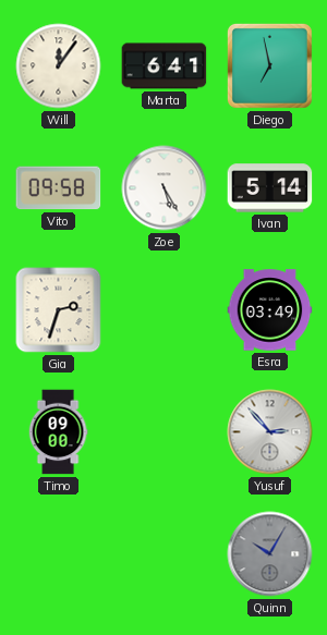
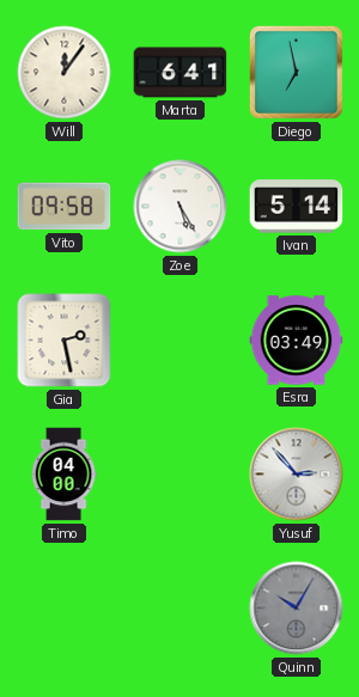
Gia: 2:33 -> 2:28
Timo: 09:00 -> 04:00
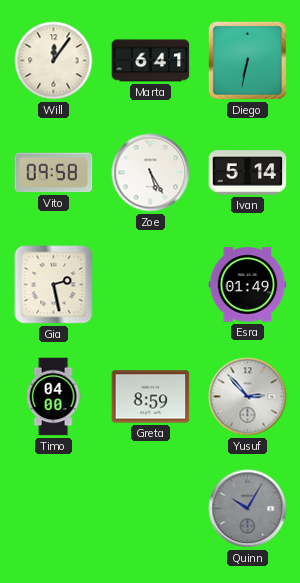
Diego: 6:58 -> 6:32
Esra: 03:49 -> 01:49
Greta: none -> 8:59
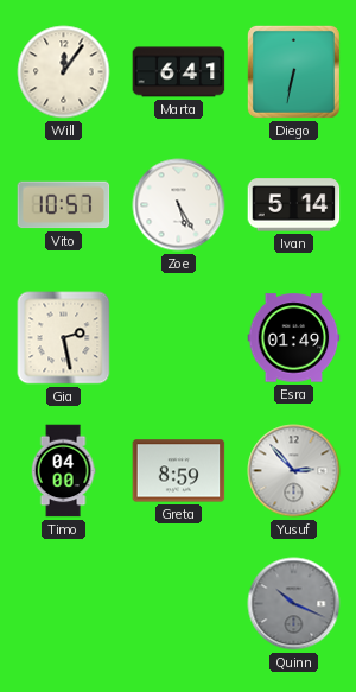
Vito: 09:58 -> 10:57
Quinn: 10:05 -> 10:19
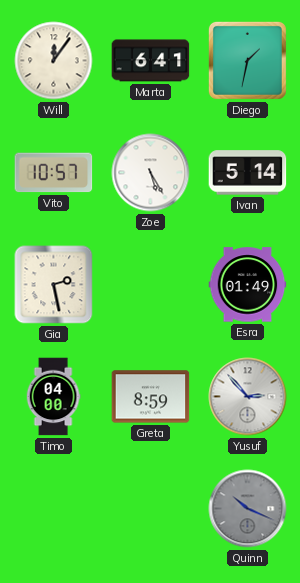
Diego: 6:32 -> 1:32
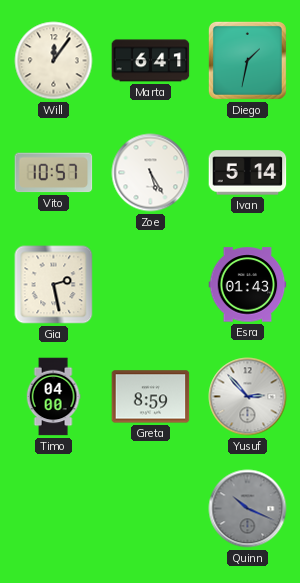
Esra: 01:49 -> 01:43
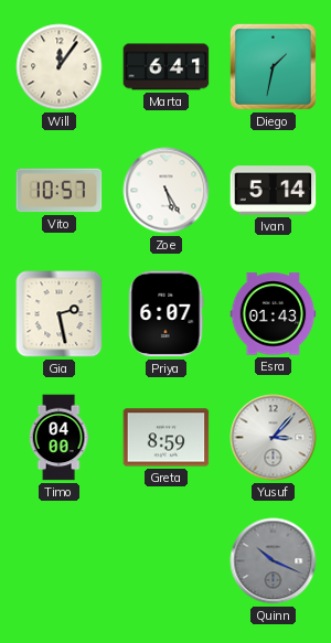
Priya: none -> 6:07
Yusuf: 2:53 -> 3:07
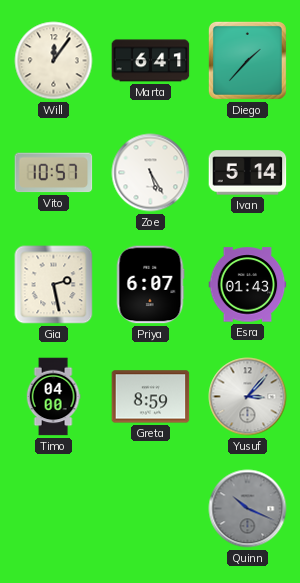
Diego: 1:32 -> 1:37
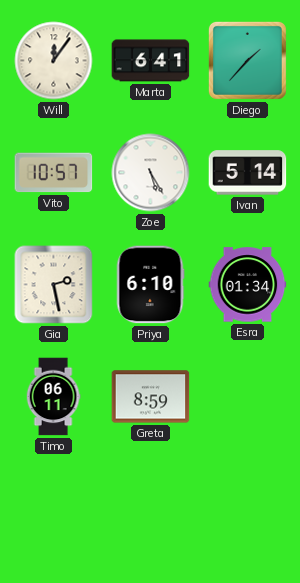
Priya: 6:07 -> 6:10
Esra: 01:43 -> 01:34
Timo: 04:00 -> 06:11
Yusuf: 3:07 -> none
Quinn: 10:19 -> none
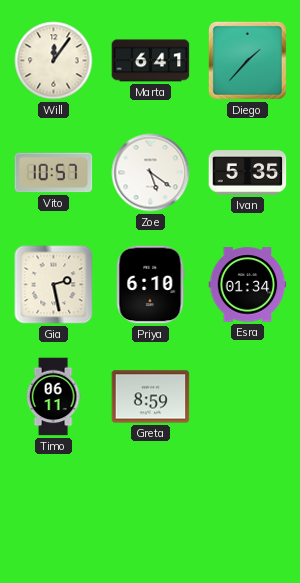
Zoe: 5:25 -> 5:21
Ivan: 5:14 -> 5:35
